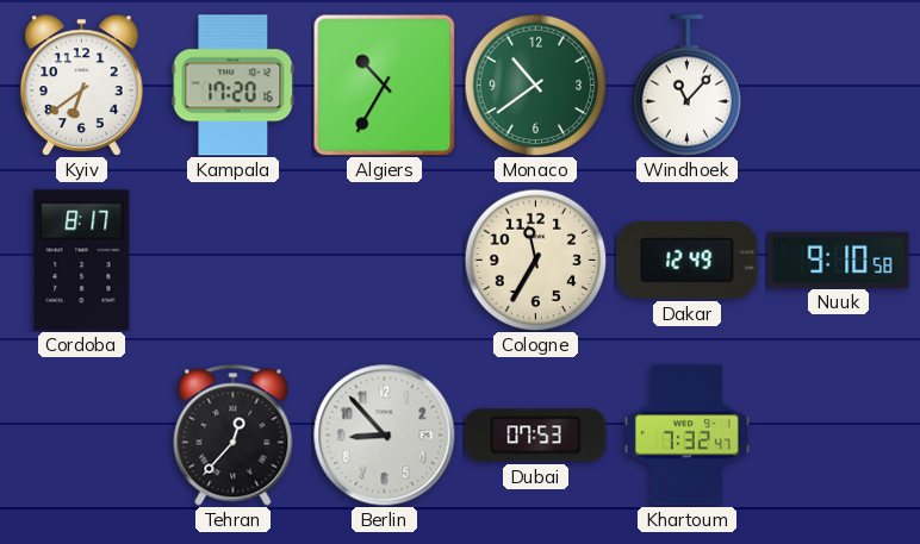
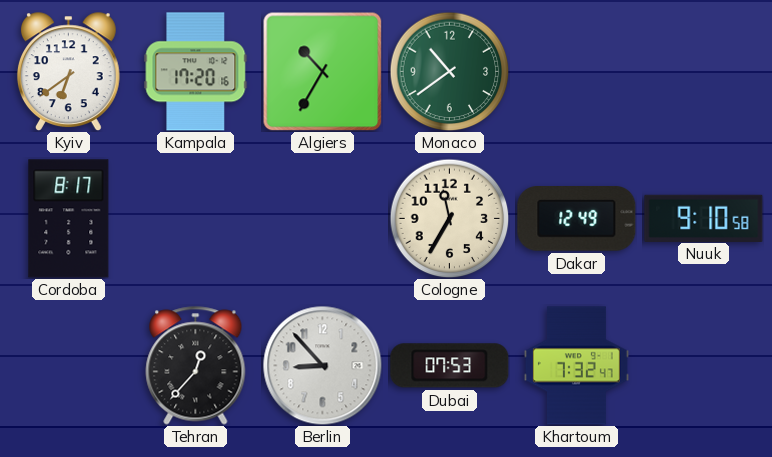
Windhoek: 11:07 -> none
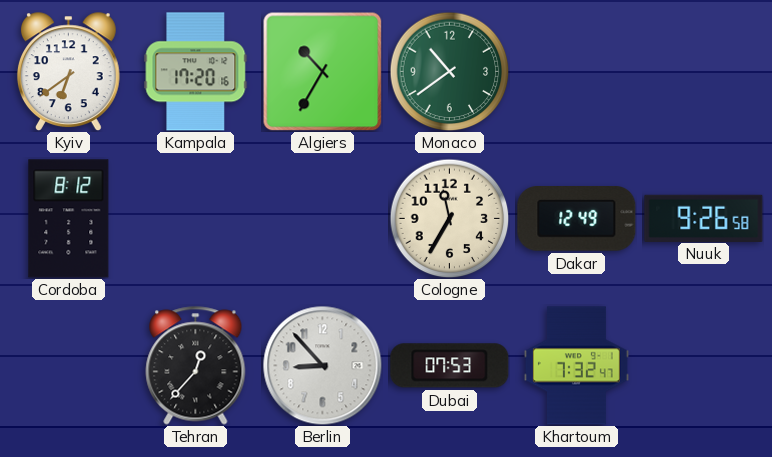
Cordoba: 8:17 -> 8:12
Nuuk: 9:10 -> 9:26
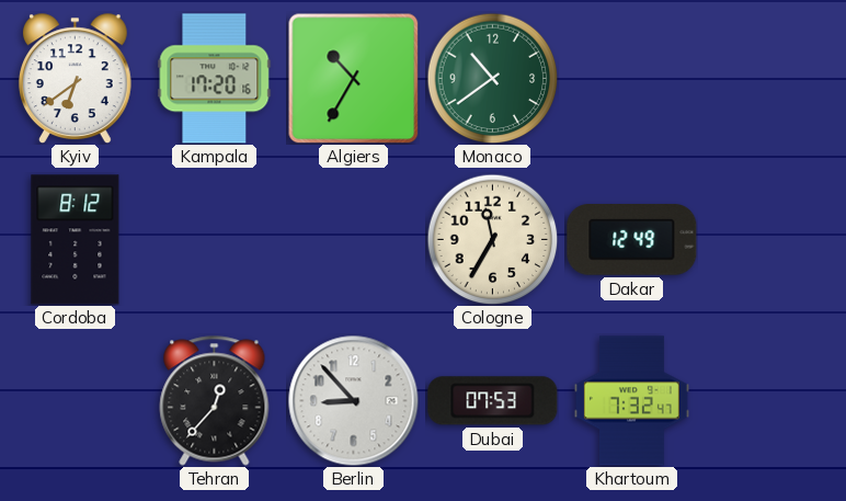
Nuuk: 9:26 -> none
